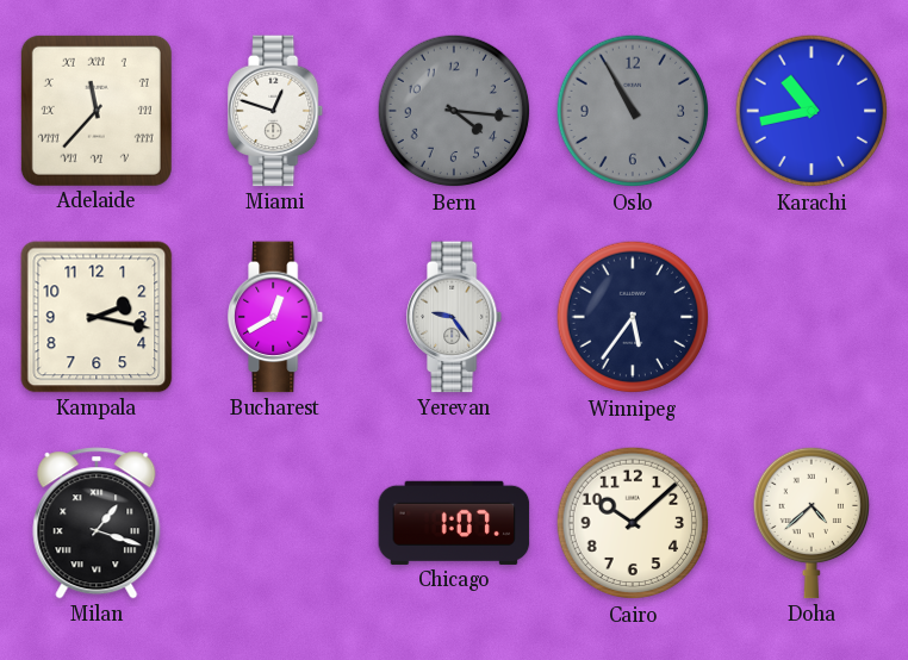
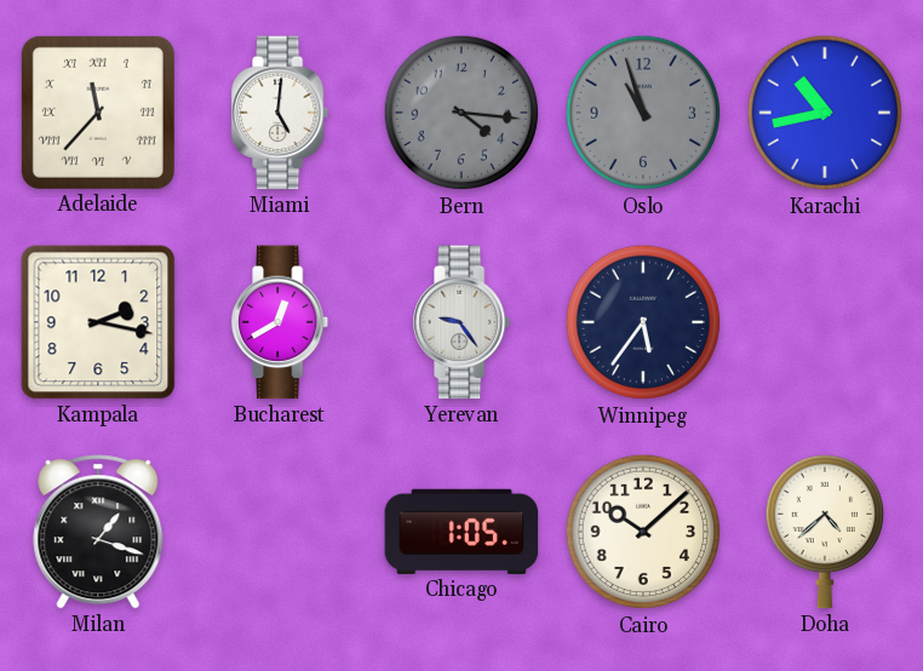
Miami: 12:48 -> 5:01
Oslo: 10:55 -> 10:57
Chicago: 1:07 -> 1:05
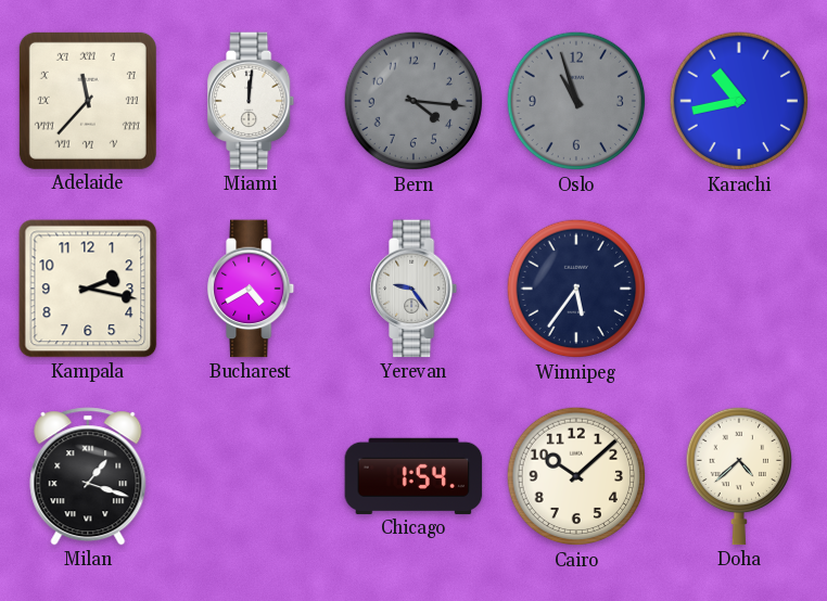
Miami: 5:01 -> 12:01
Bucharest: 12:40 -> 4:40
Chicago: 1:05 -> 1:54
